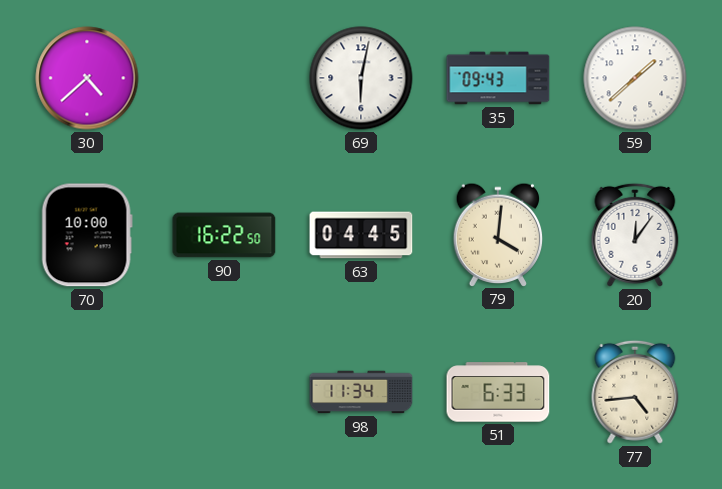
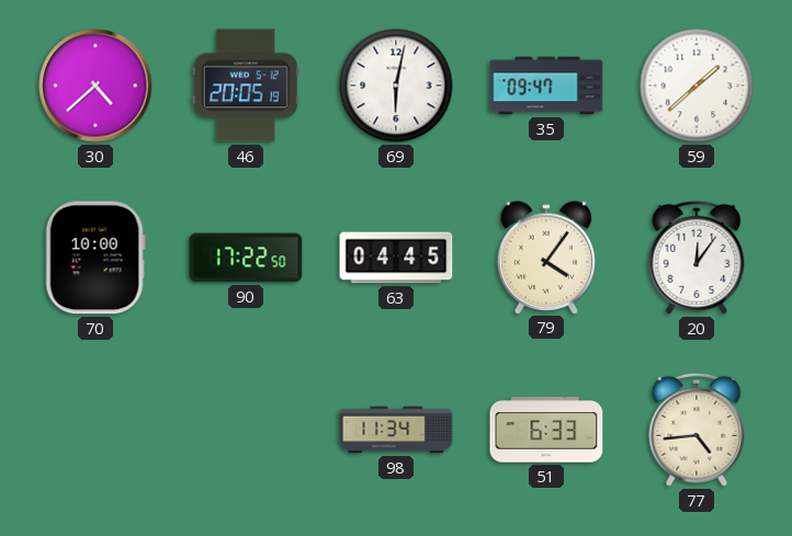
46: none -> 20:05
35: 09:43 -> 09:47
90: 16:22 -> 17:22
79: 4:01 -> 4:06
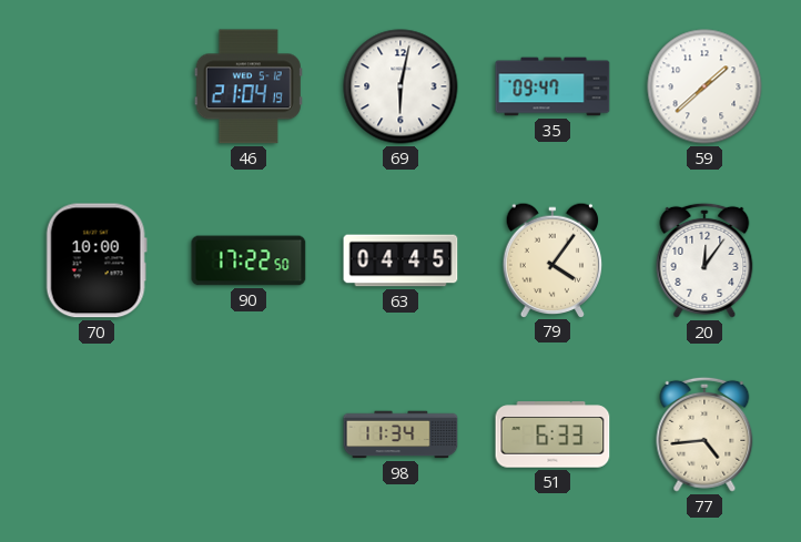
30: 4:38 -> none
46: 20:05 -> 21:04
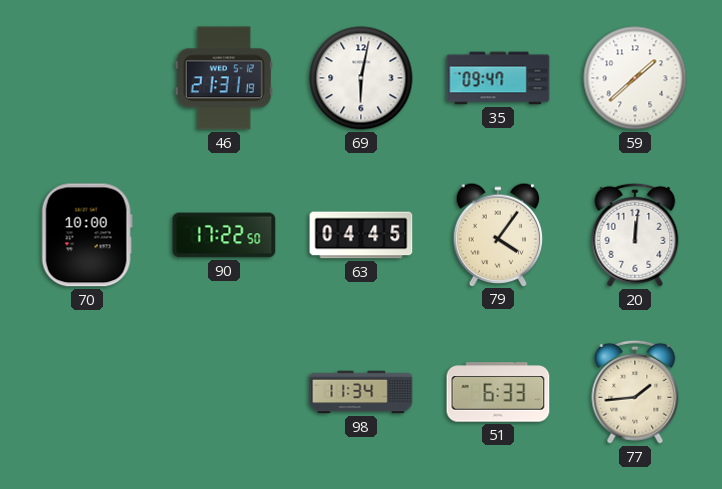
46: 21:04 -> 21:31
20: 12:06 -> 12:01
77: 4:44 -> 1:44
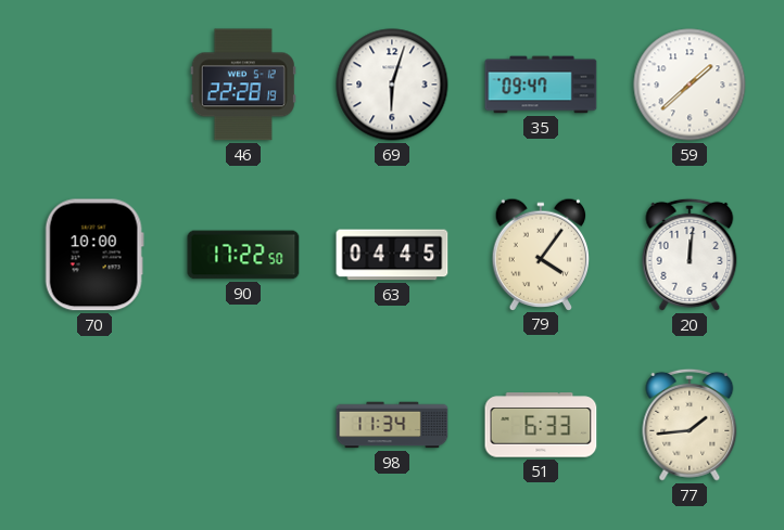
46: 21:31 -> 22:28
69: 6:02 -> 6:03
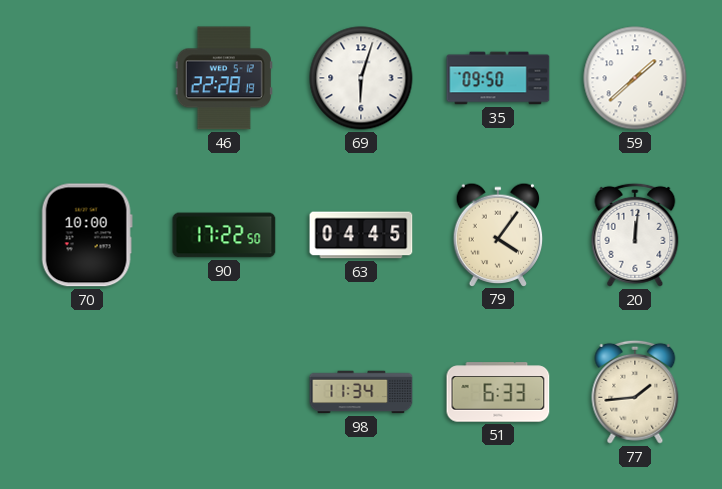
35: 09:47 -> 09:50
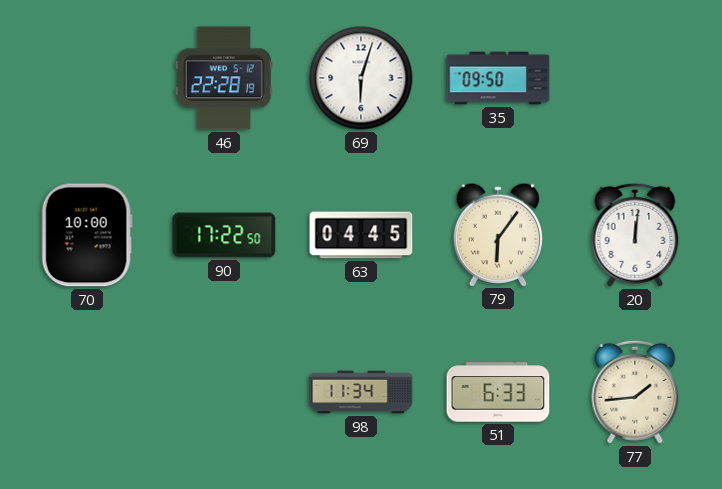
59: 1:38 -> none
79: 4:06 -> 6:06
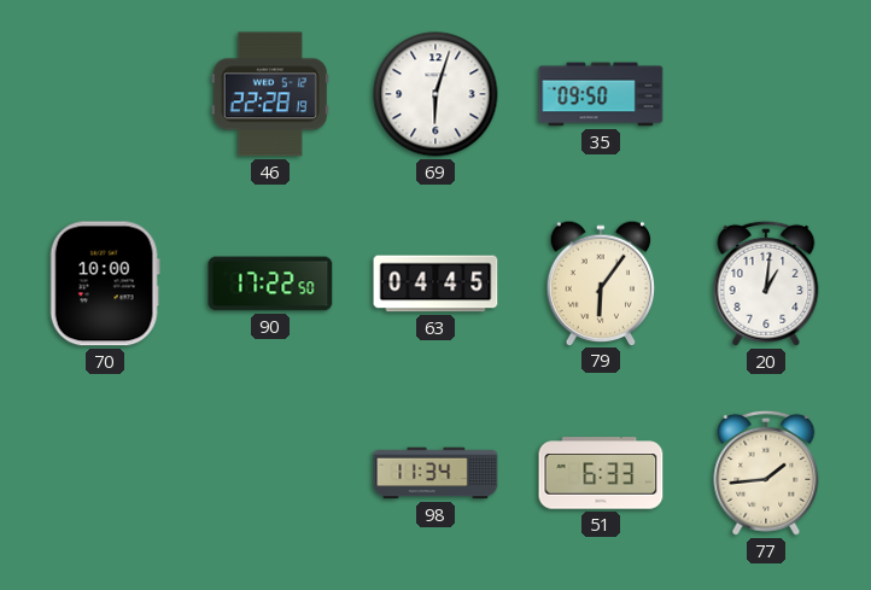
20: 12:01 -> 1:01
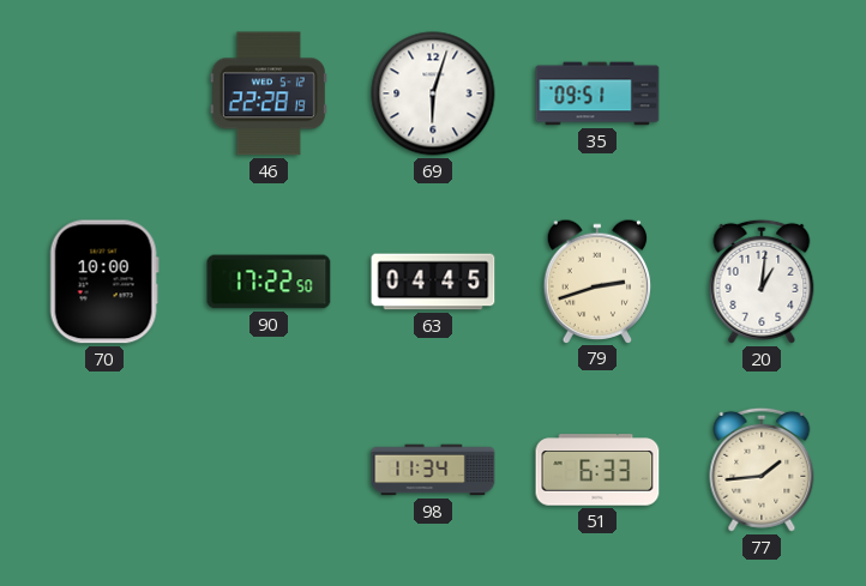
35: 09:50 -> 09:51
79: 6:06 -> 2:42
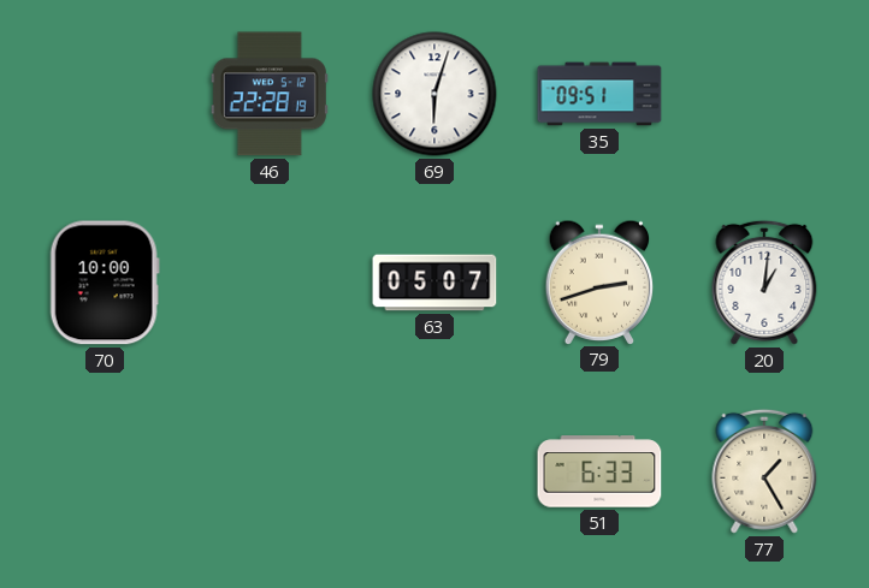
90: 17:22 -> none
63: 04:45 -> 05:07
98: 11:34 -> none
77: 1:44 -> 1:25
